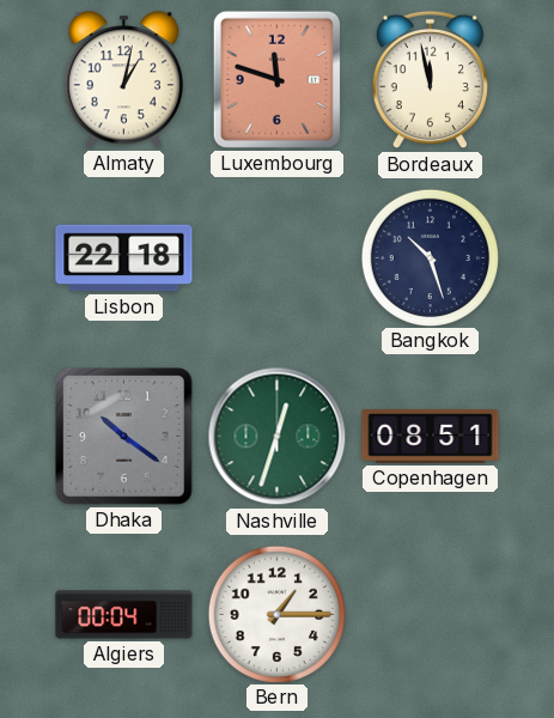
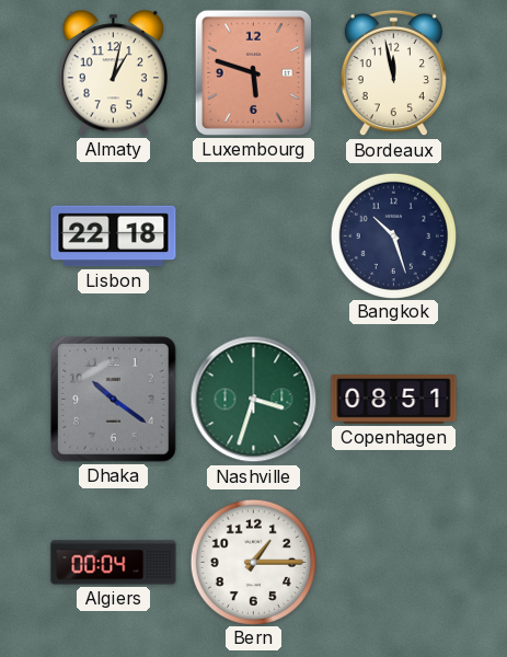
Luxembourg: 11:48 -> 5:48
Nashville: 12:33 -> 3:33
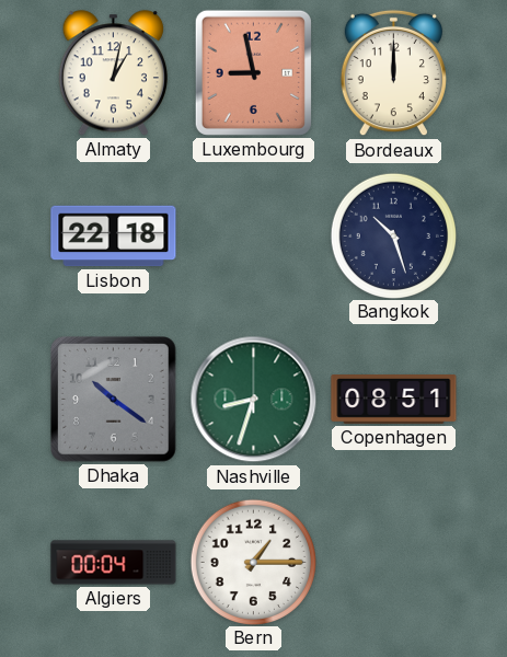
Luxembourg: 5:48 -> 8:58
Bordeaux: 11:58 -> 12:00
Nashville: 3:33 -> 8:33
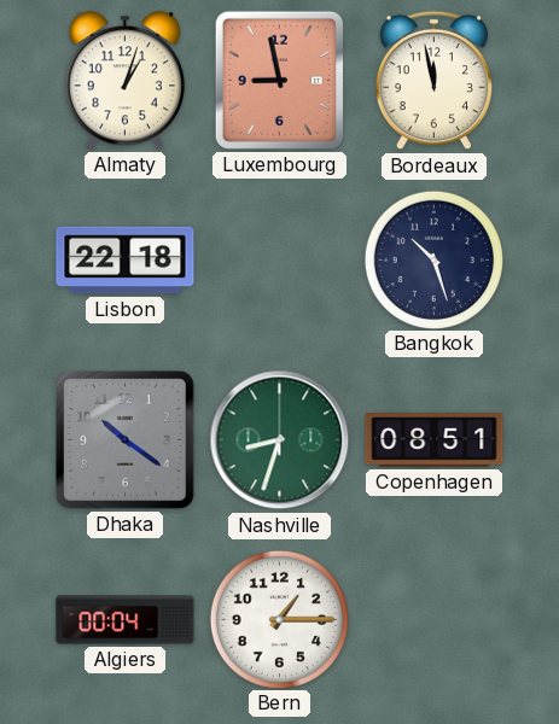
Almaty: 1:02 -> 1:03
Bordeaux: 12:00 -> 11:58
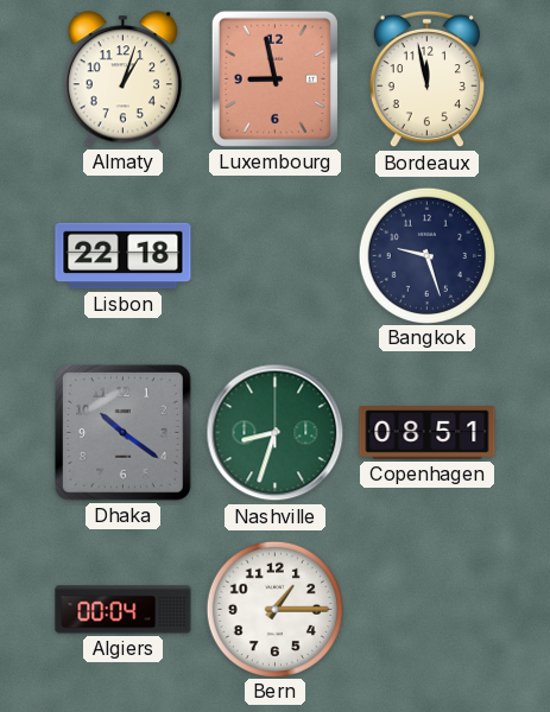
Bangkok: 10:27 -> 9:27
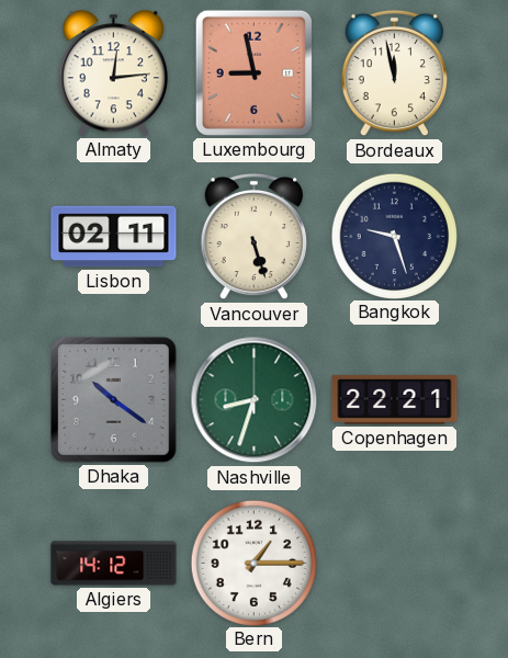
Almaty: 1:03 -> 12:14
Lisbon: 22:18 -> 02:11
Vancouver: none -> 5:27
Copenhagen: 08:51 -> 22:21
Algiers: 00:04 -> 14:12
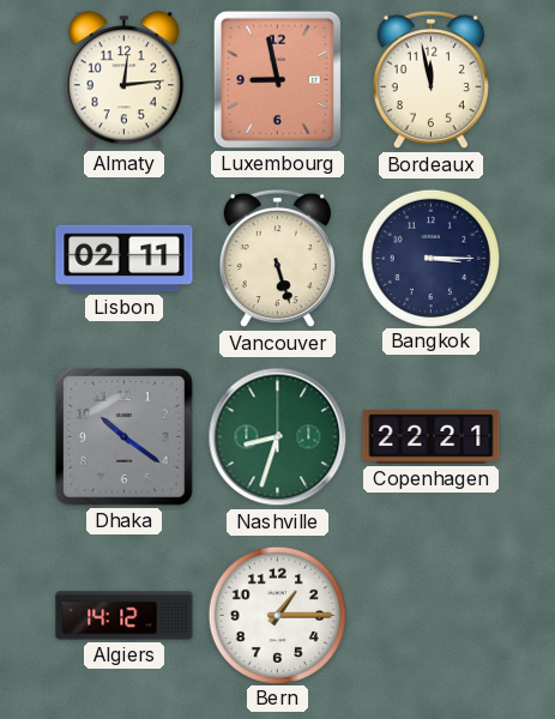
Bangkok: 9:27 -> 3:15
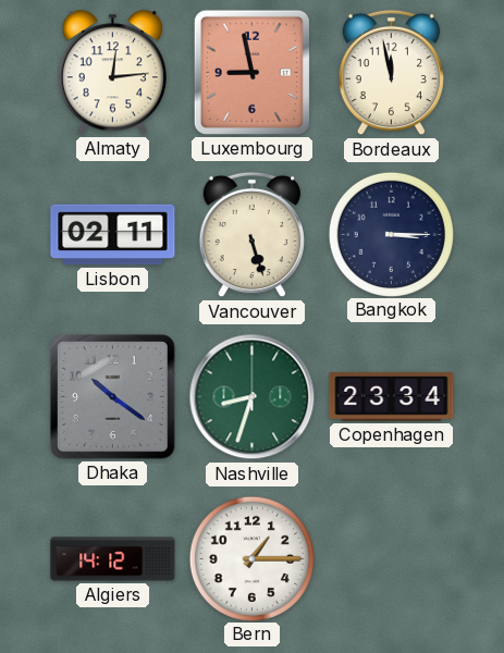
Copenhagen: 22:21 -> 23:34
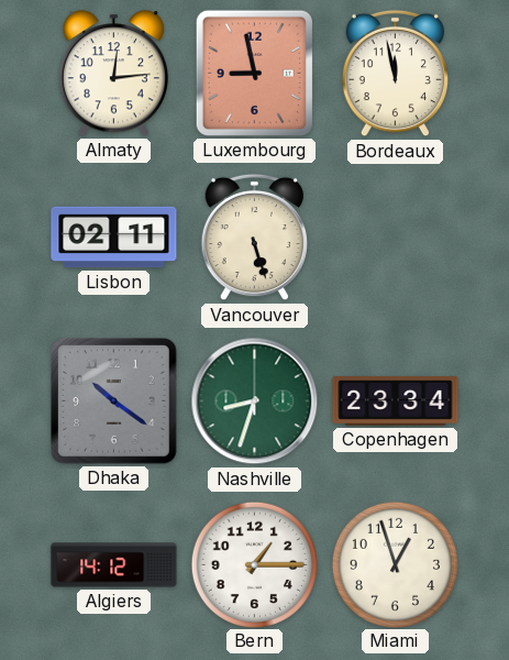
Bangkok: 3:15 -> none
Miami: none -> 12:57
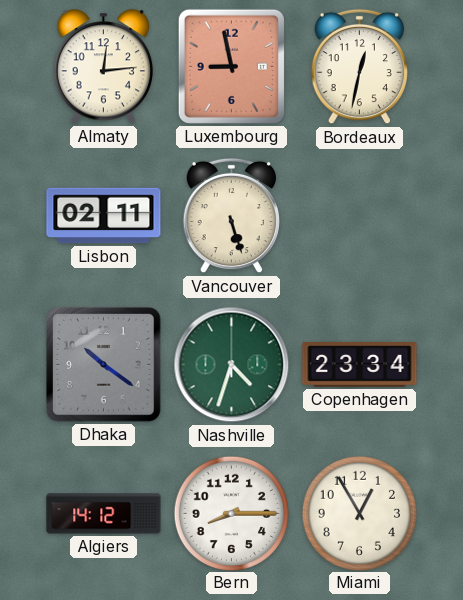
Bordeaux: 11:58 -> 12:32
Nashville: 8:33 -> 4:33
Bern: 1:15 -> 8:15
Miami: 12:57 -> 12:55
